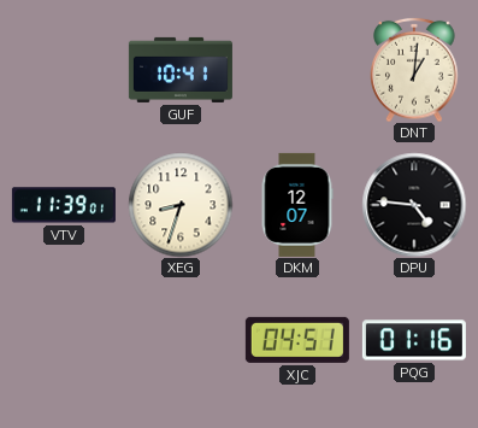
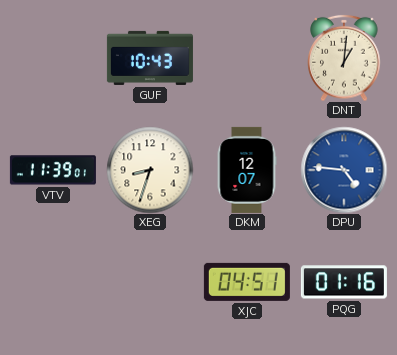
GUF: 10:41 -> 10:43
DPU dial: black -> blue
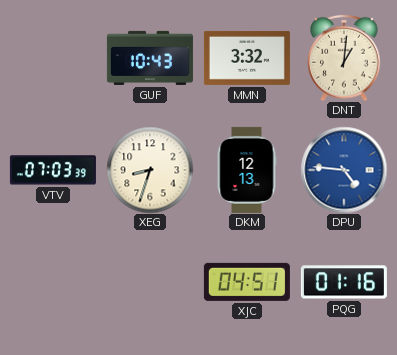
MMN: none -> 3:32
VTV: 11:39 -> 07:03
DKM: 12:07 -> 12:13
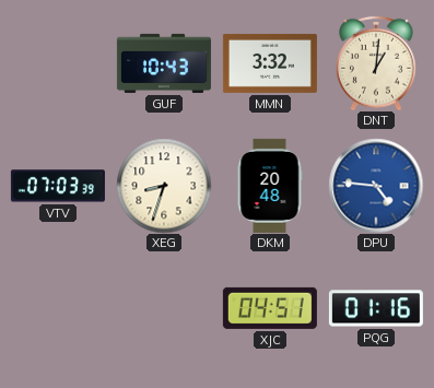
DKM: 12:13 -> 20:48
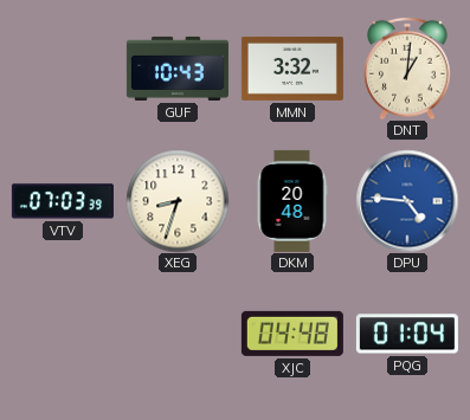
XJC: 04:51 -> 04:48
PQG: 01:16 -> 01:04
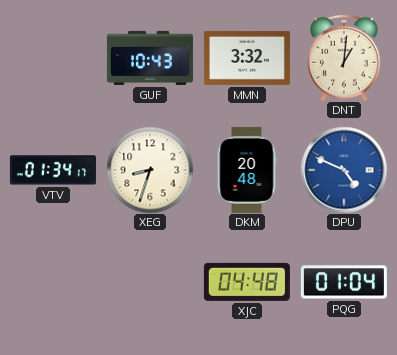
VTV: 07:03 -> 01:34
DPU: 4:46 -> 4:49
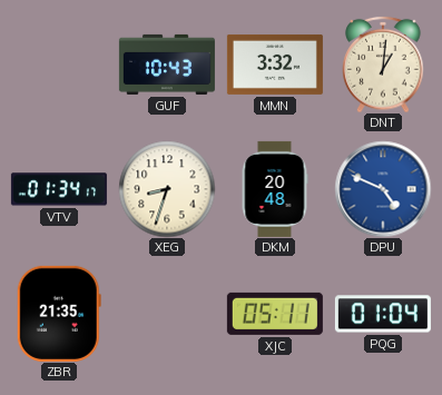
ZBR: none -> 21:35
XJC: 04:48 -> 05:11
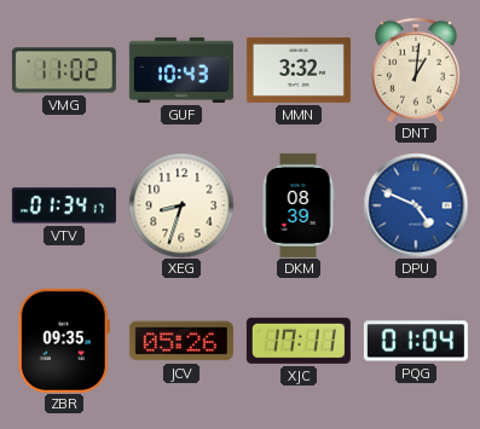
VMG: none -> 11:02
DKM: 20:48 -> 08:39
ZBR: 21:35 -> 09:35
JCV: none -> 05:26
XJC: 05:11 -> 17:11
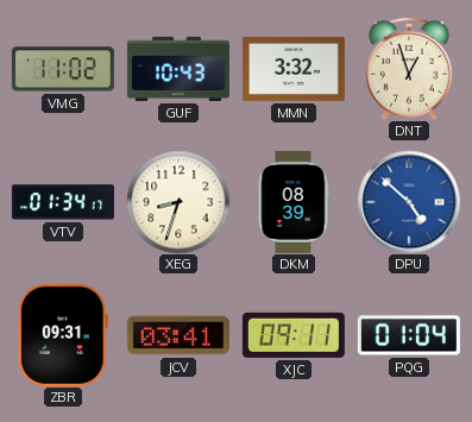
DNT: 1:01 -> 12:57
DPU: 4:49 -> 4:52
ZBR: 09:35 -> 09:31
JCV: 05:26 -> 03:41
XJC: 17:11 -> 09:11
